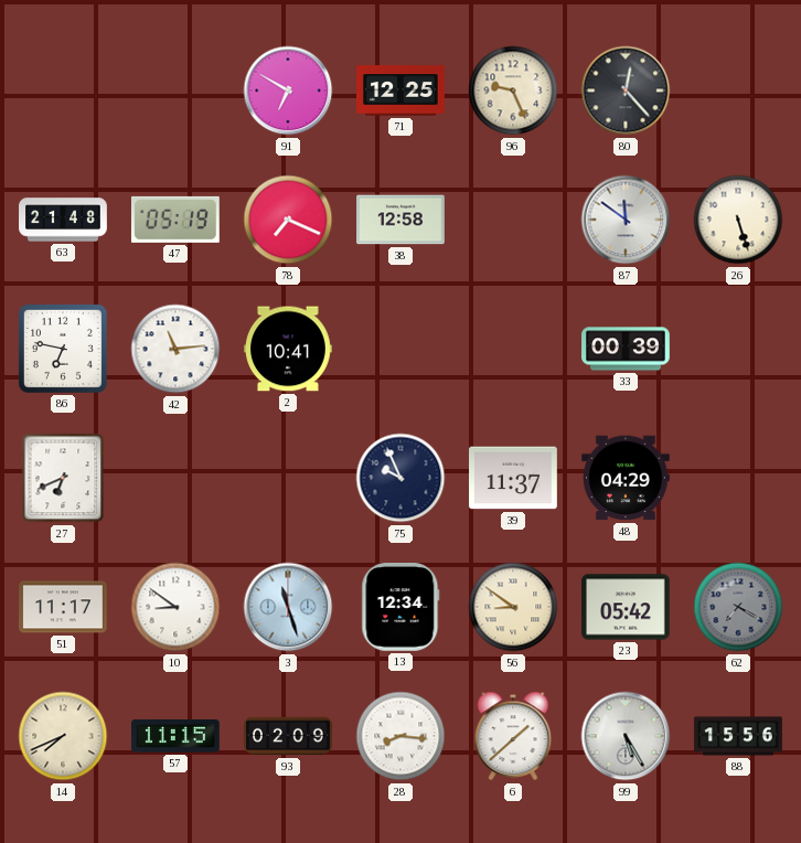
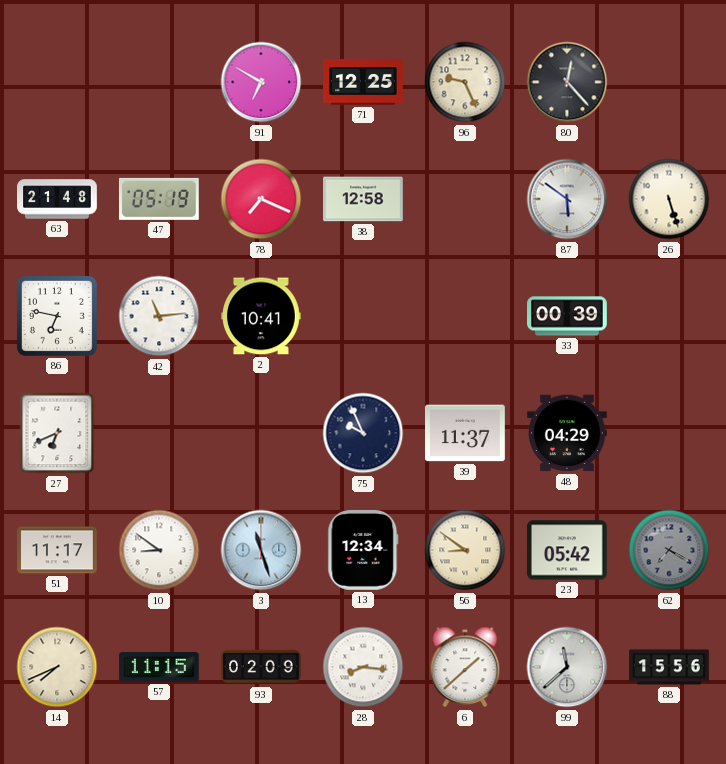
87: 11:51 -> 5:51
99: 5:25 -> 11:38
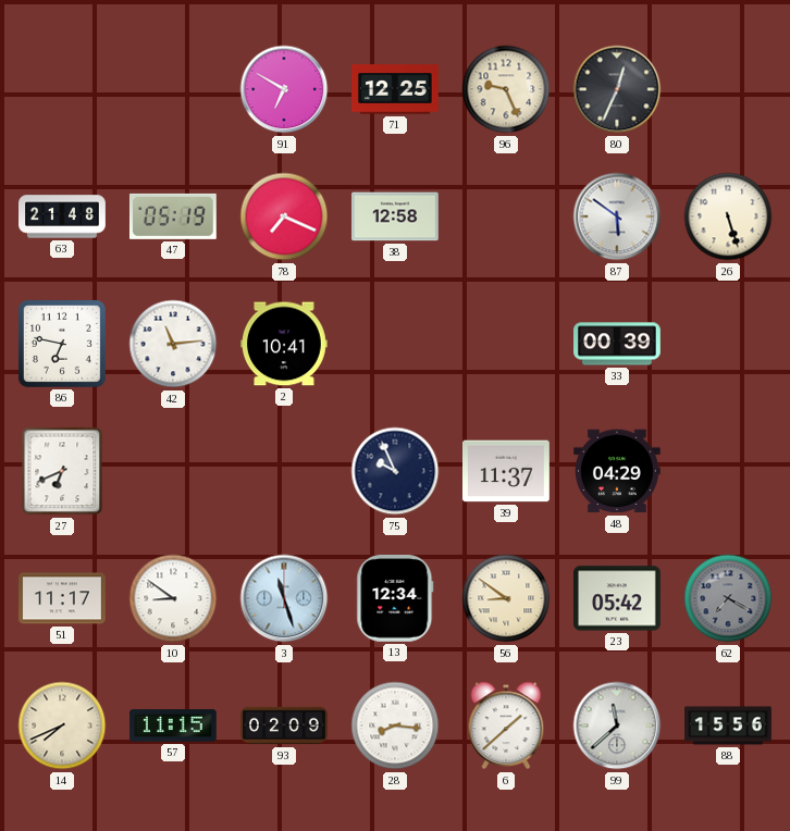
80: 12:23 -> 12:34
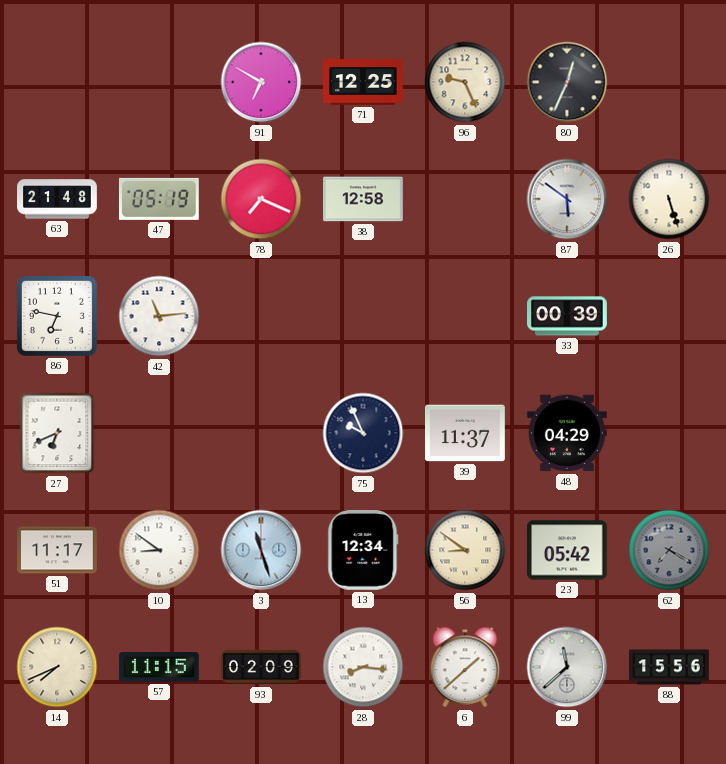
2: 10:41 -> none
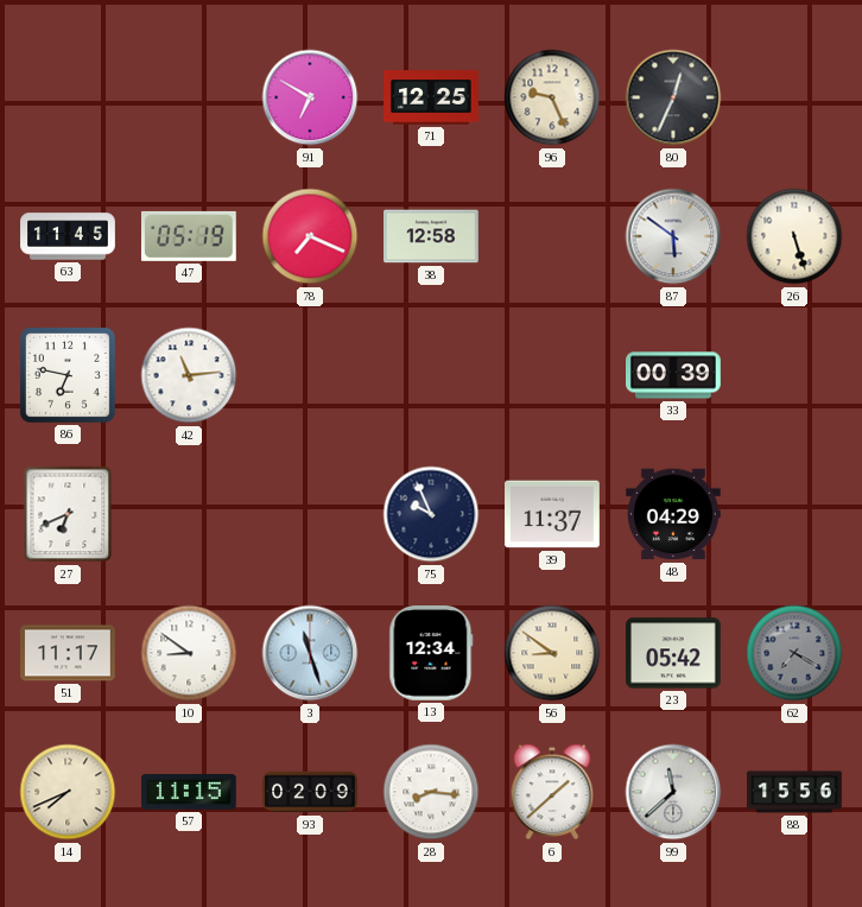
63: 21:48 -> 11:45
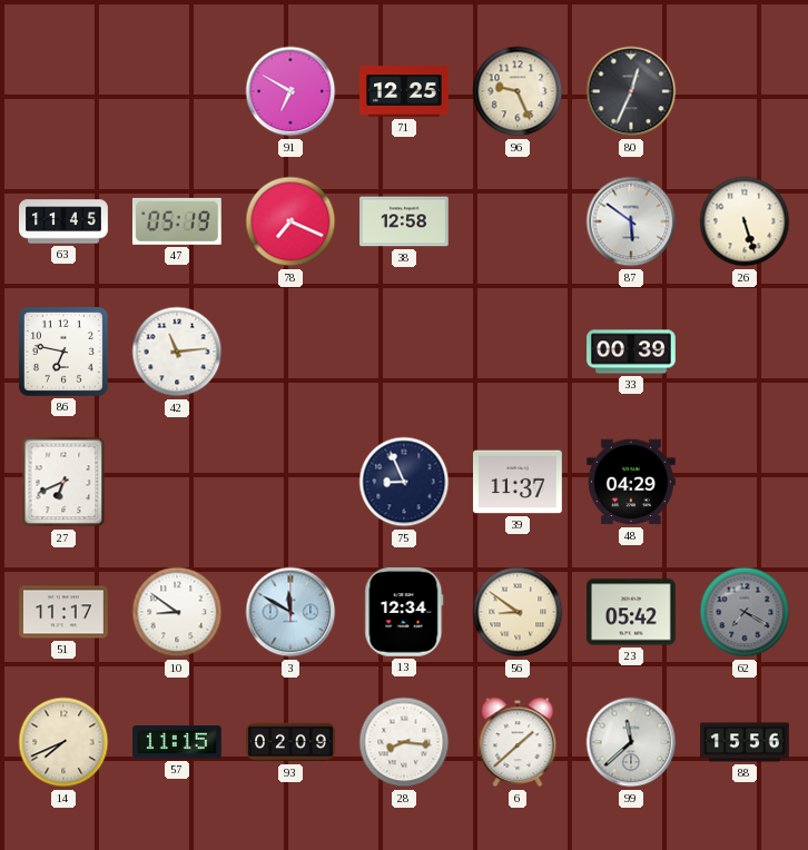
75: 9:56 -> 8:56
3: 11:27 -> 11:50
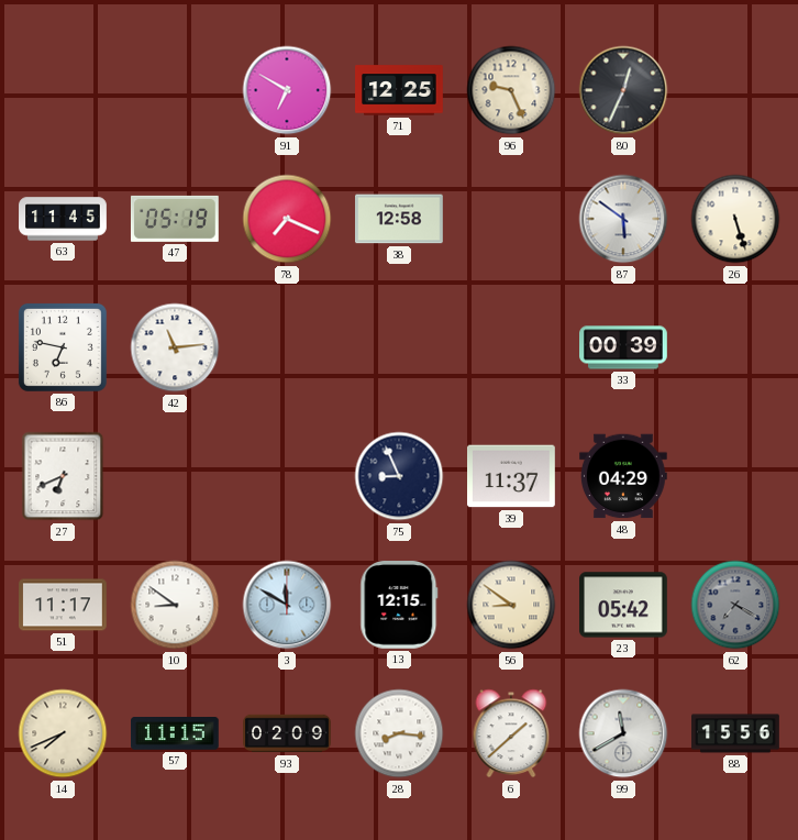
13: 12:34 -> 12:15
99: 11:38 -> 11:40
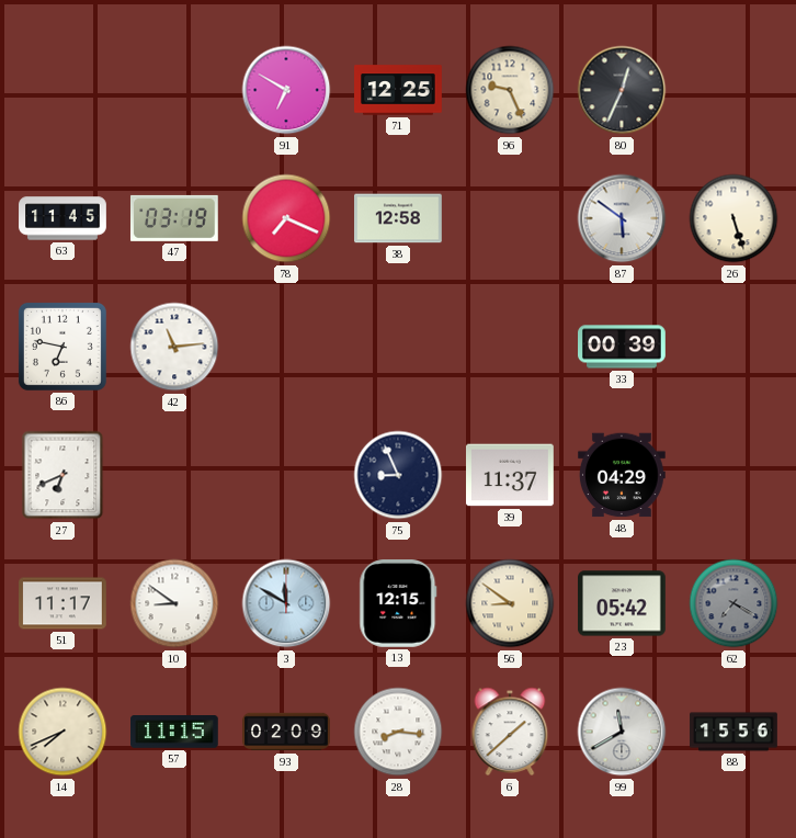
47: 05:19 -> 03:19
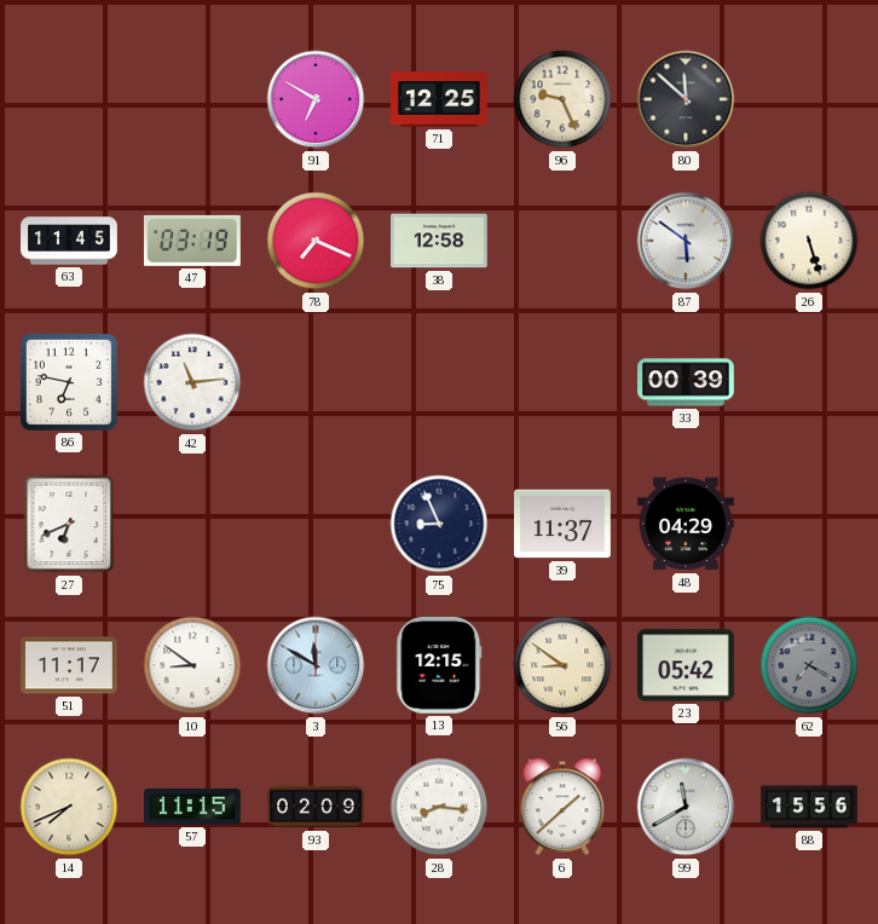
80: 12:34 -> 11:52
